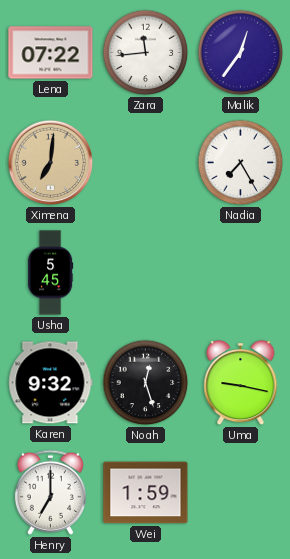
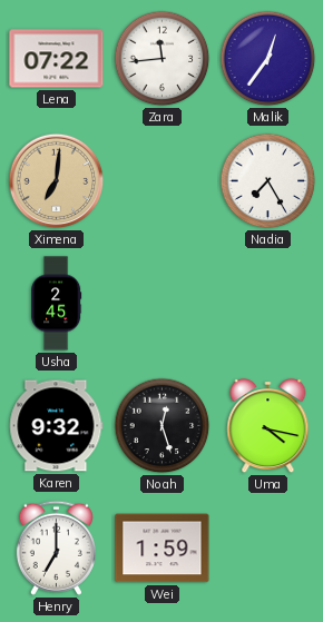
Usha: 5:45 -> 2:45
Uma: 9:17 -> 4:17
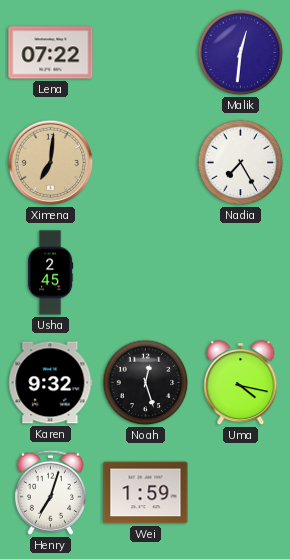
Zara: 11:44 -> none
Malik: 12:36 -> 12:31
Henry: 7:00 -> 7:03
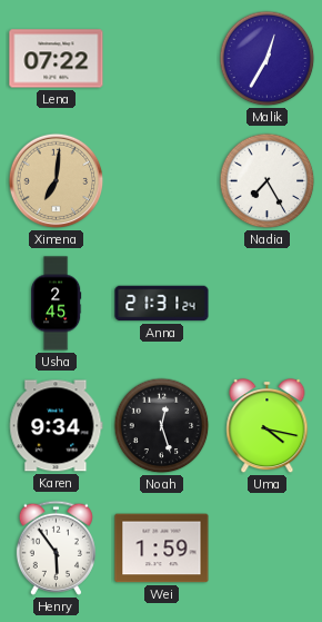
Malik: 12:31 -> 12:35
Anna: none -> 21:31
Karen: 9:32 -> 9:34
Henry: 7:03 -> 5:54
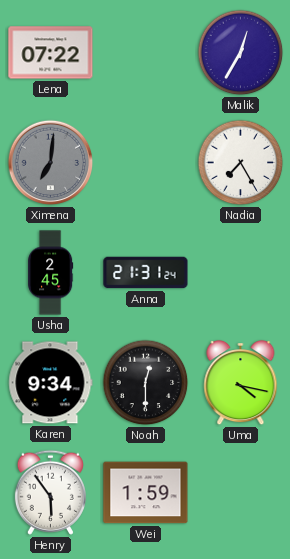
Ximena dial: champagne -> grey
Noah: 12:27 -> 12:30
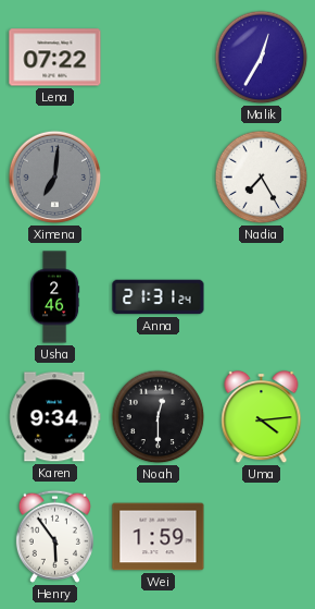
Usha: 2:45 -> 2:46
Uma: 4:17 -> 4:14
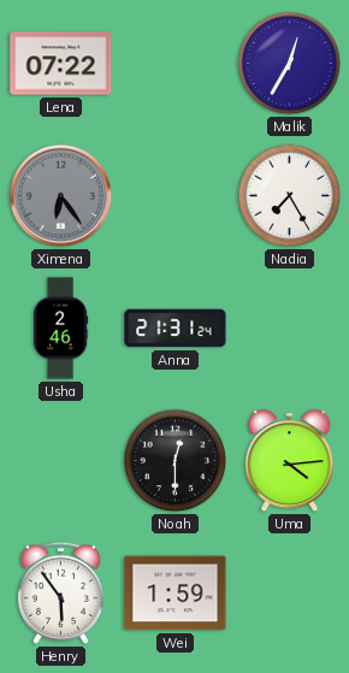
Ximena: 7:01 -> 6:24
Karen: 9:34 -> none
